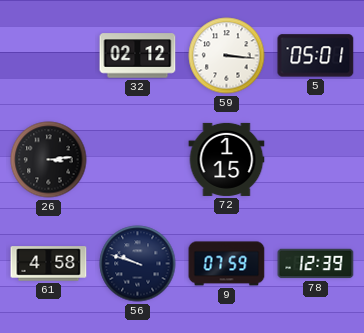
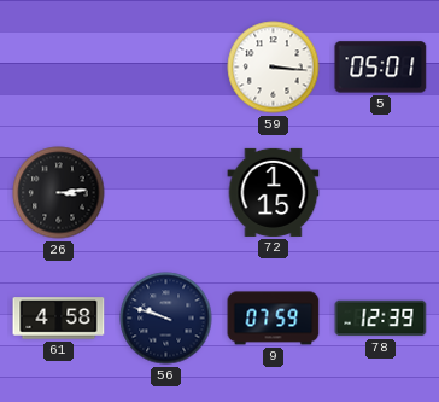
32: 02:12 -> none
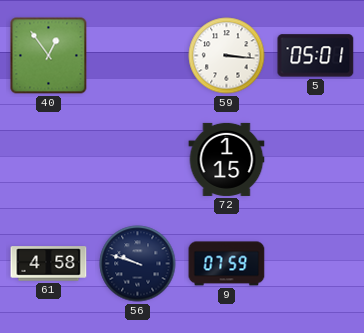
40: none -> 12:54
26: 3:14 -> none
78: 12:39 -> none
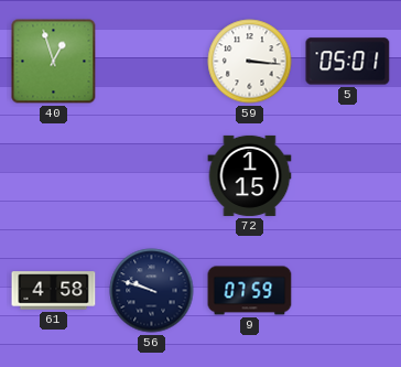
40: 12:54 -> 12:57
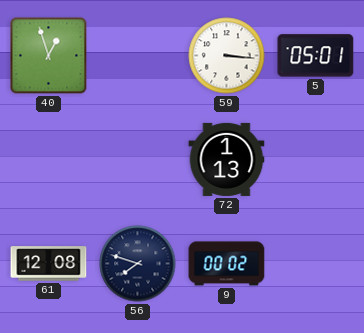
72: 1:15 -> 1:13
61: 4:58 -> 12:08
56: 9:48 -> 7:48
9: 07:59 -> 00:02
